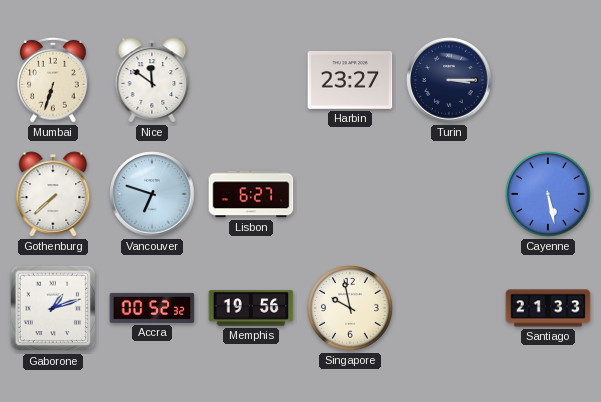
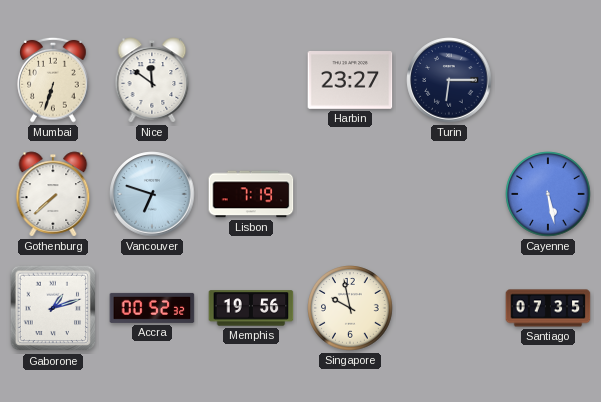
Turin: 3:15 -> 6:15
Lisbon: 6:27 -> 7:19
Santiago: 21:33 -> 07:35
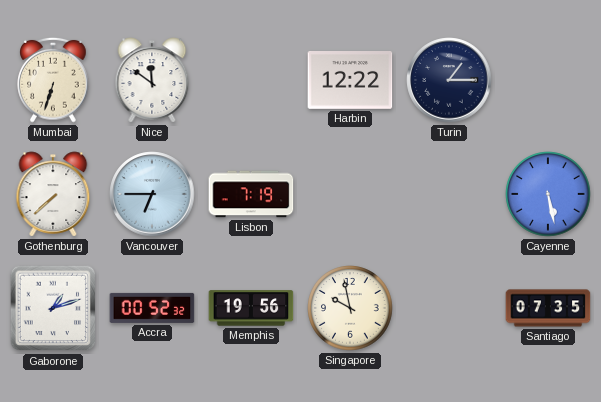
Harbin: 23:27 -> 12:22
Turin: 6:15 -> 1:15
Vancouver: 6:48 -> 6:45
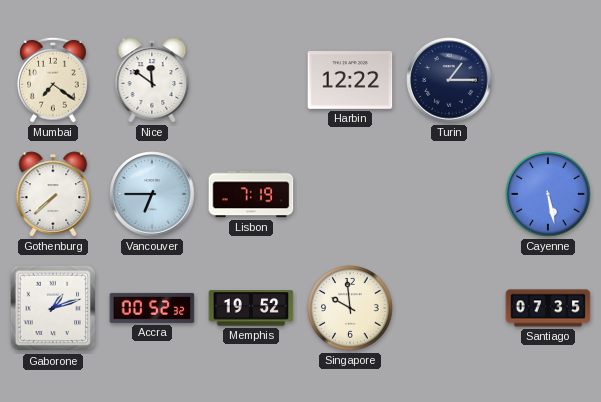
Mumbai: 6:33 -> 7:21
Memphis: 19:56 -> 19:52
Singapore: 9:58 -> 9:59
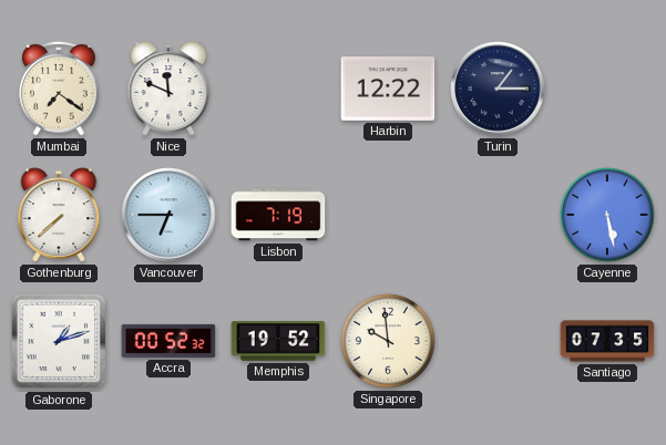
Nice: 11:51 -> 11:49
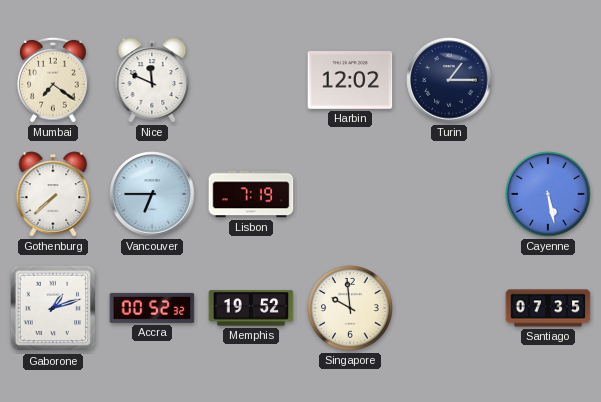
Harbin: 12:22 -> 12:02
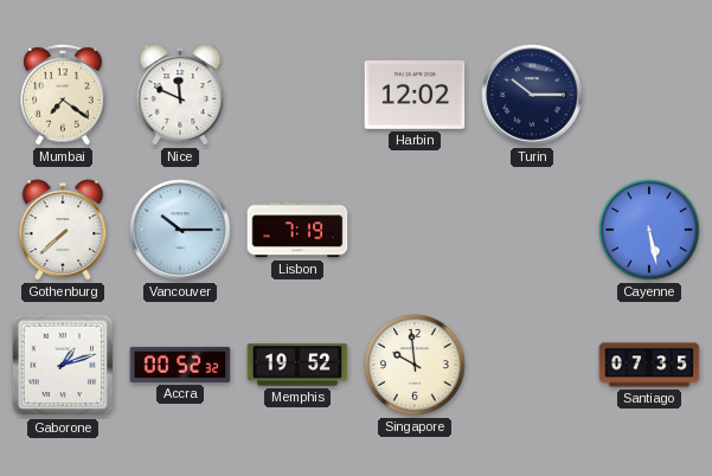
Turin: 1:15 -> 10:15
Vancouver: 6:45 -> 10:15
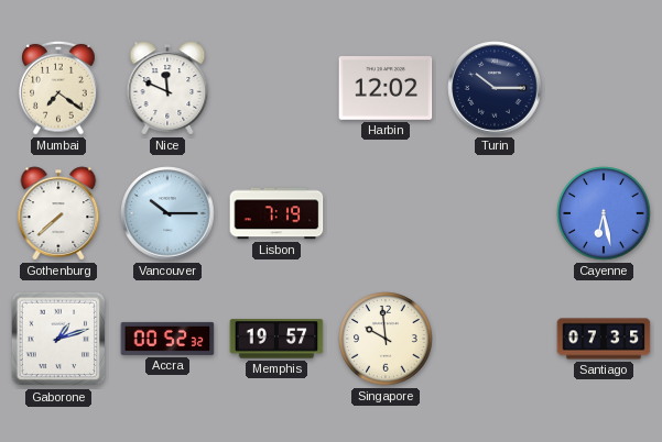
Cayenne: 5:28 -> 6:28
Memphis: 19:52 -> 19:57
